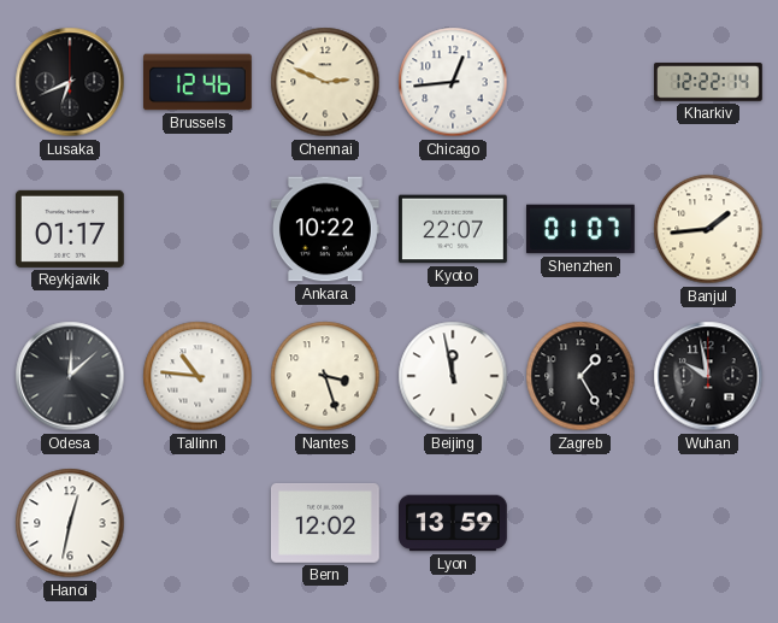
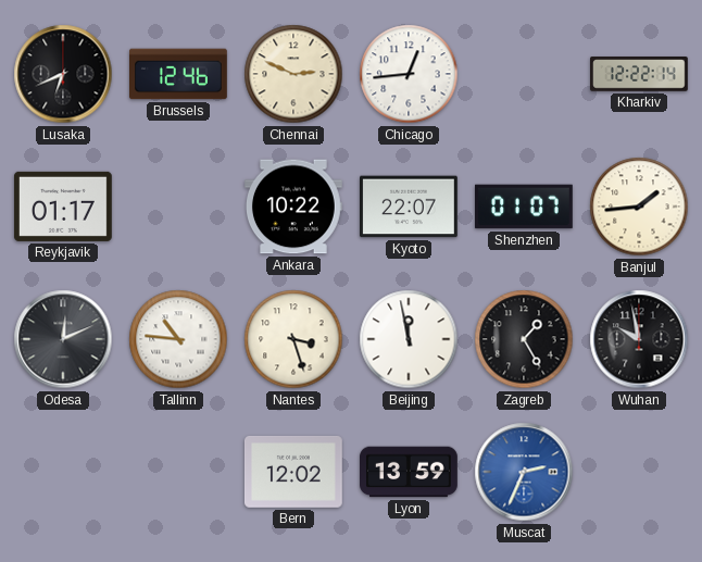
Odesa: 12:08 -> 12:11
Hanoi: 12:32 -> none
Muscat: none -> 2:34
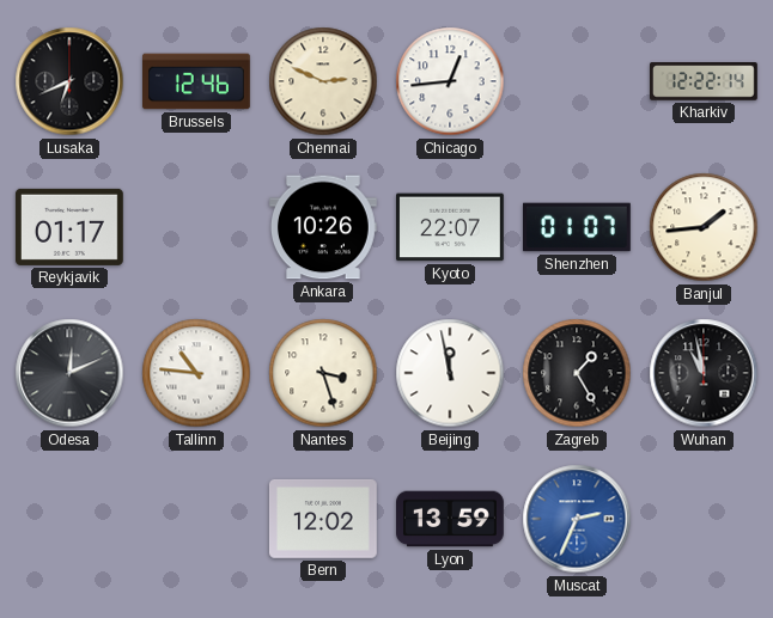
Ankara: 10:22 -> 10:26
Wuhan: 9:58 -> 10:58
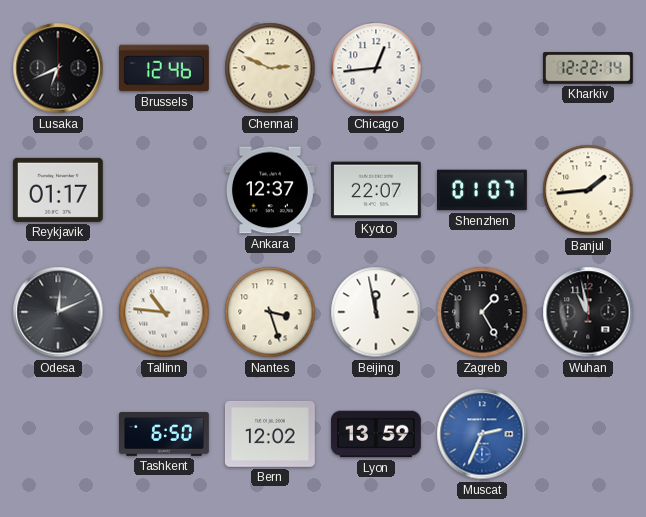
Ankara: 10:26 -> 12:37
Tashkent: none -> 6:50
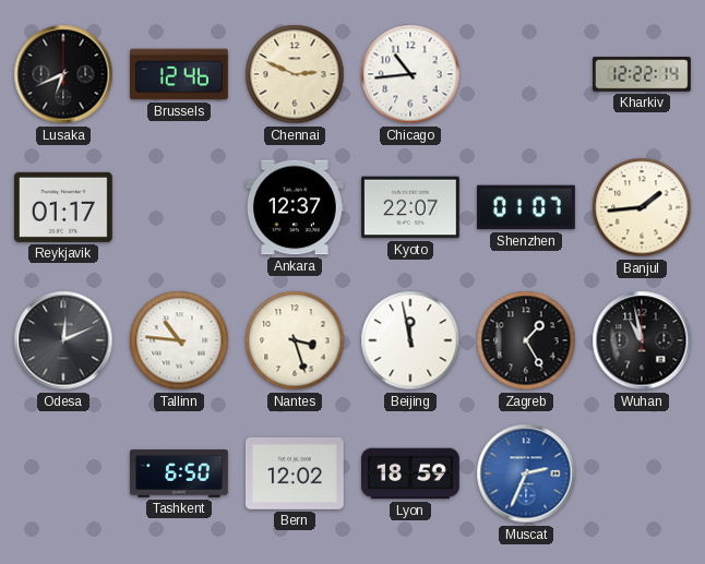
Chicago: 12:44 -> 10:44
Lyon: 13:59 -> 18:59
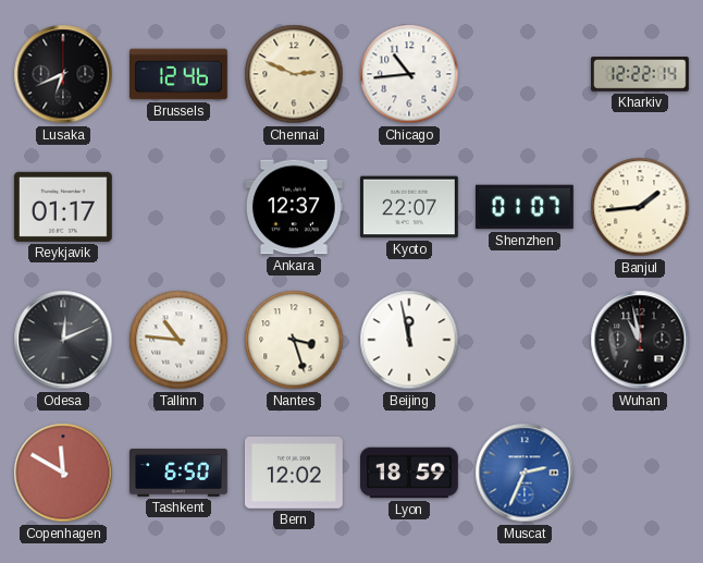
Zagreb: 1:25 -> none
Copenhagen: none -> 11:50
